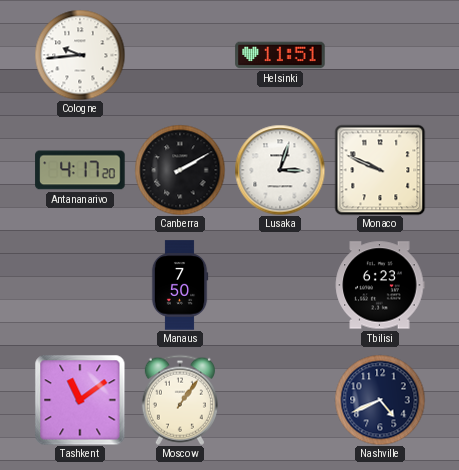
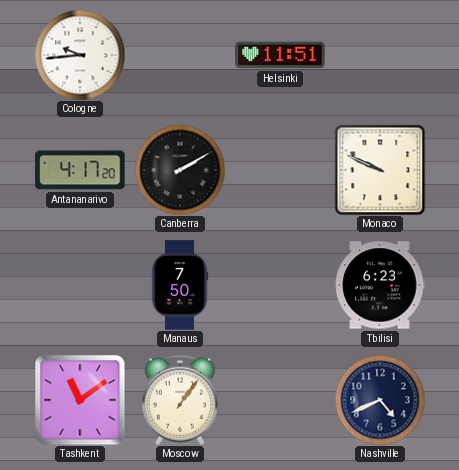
Lusaka: 3:03 -> none
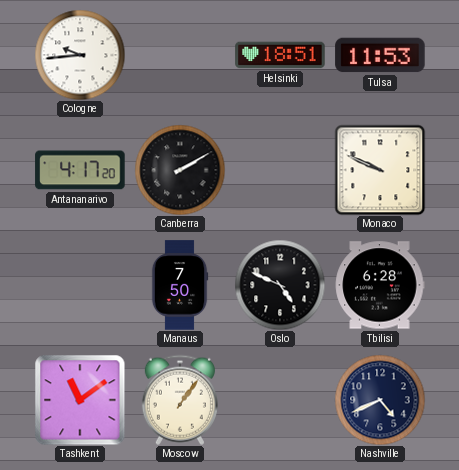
Helsinki: 11:51 -> 18:51
Tulsa: none -> 11:53
Oslo: none -> 4:49
Tbilisi: 6:23 -> 6:28
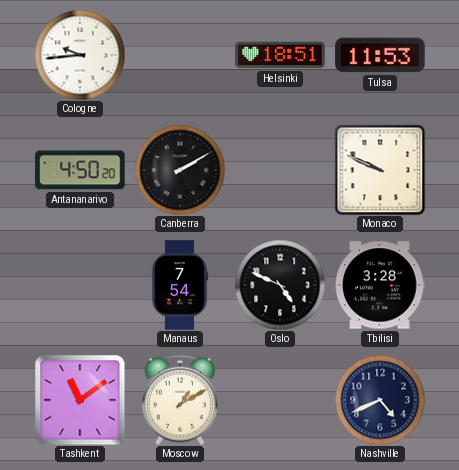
Antananarivo: 4:17 -> 4:50
Manaus: 7:50 -> 7:54
Tbilisi: 6:28 -> 3:28
Moscow: 1:06 -> 1:10
